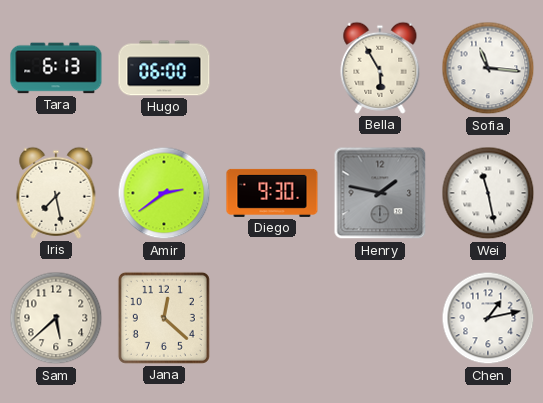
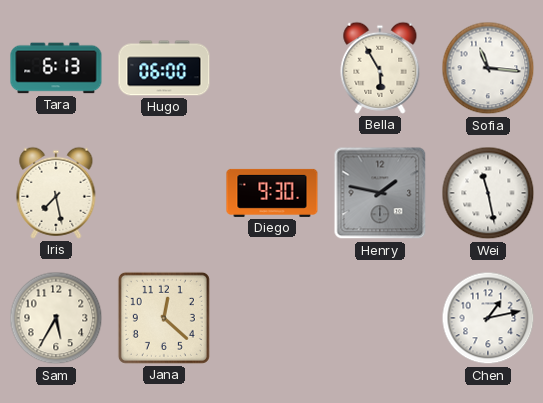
Amir: 2:39 -> none
Sam: 5:38 -> 5:35
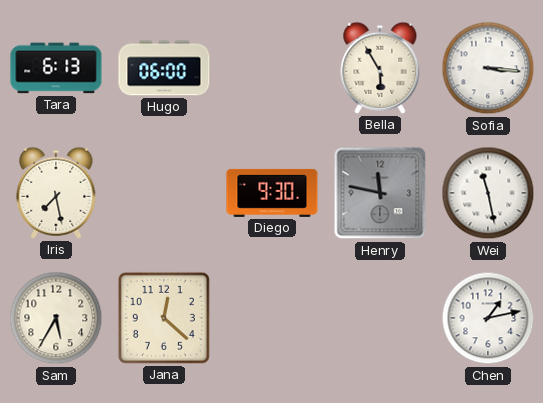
Sofia: 11:16 -> 3:16
Henry: 1:47 -> 11:47
